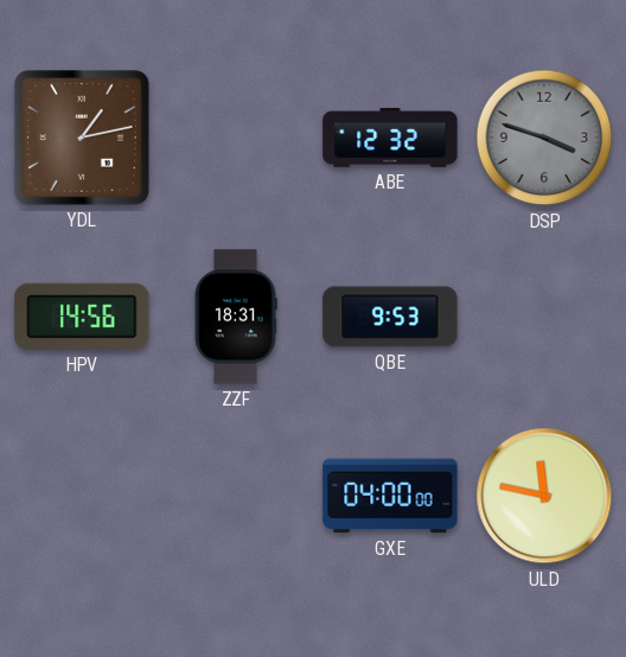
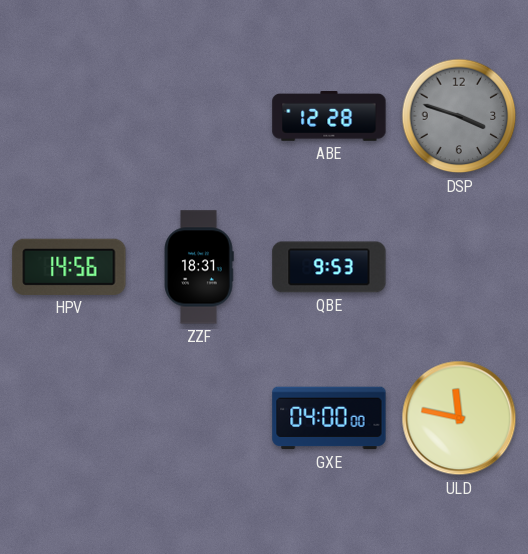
YDL: 1:13 -> none
ABE: 12:32 -> 12:28
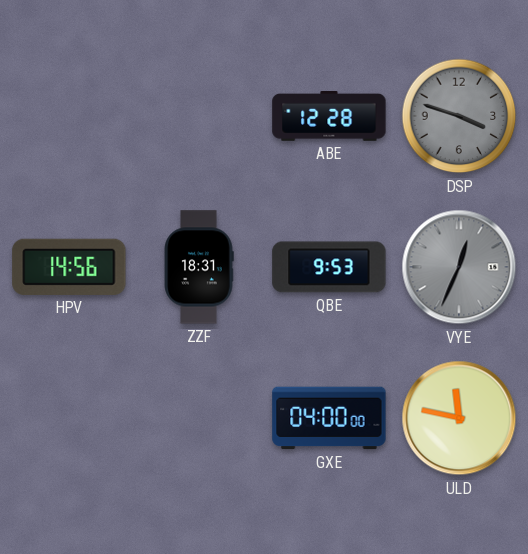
VYE: none -> 12:34
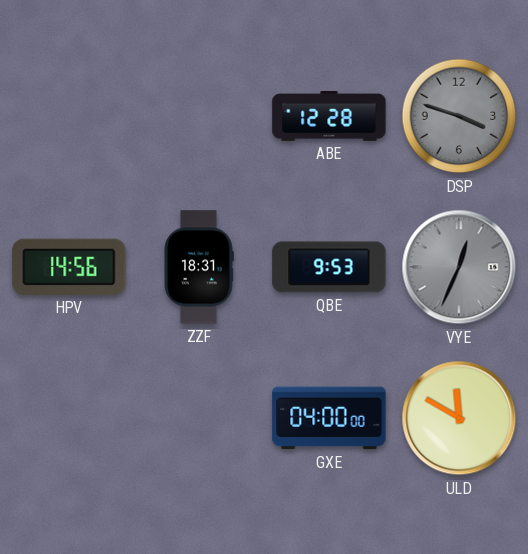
ULD: 11:47 -> 11:50
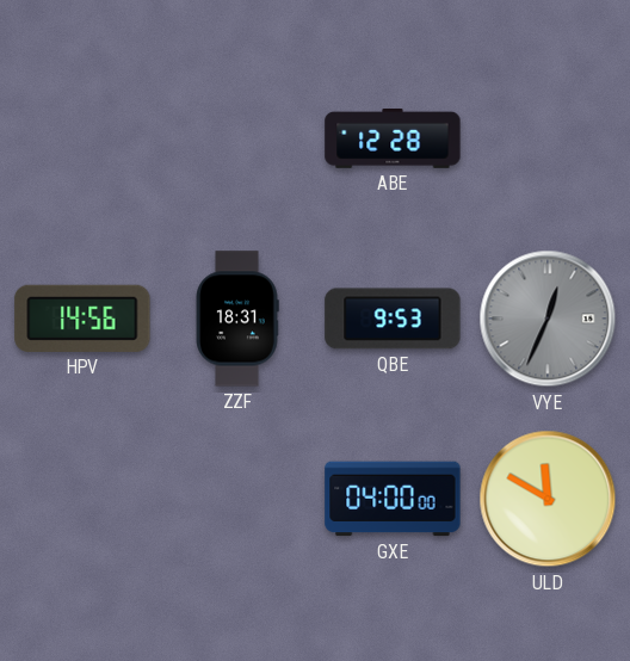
DSP: 3:48 -> none
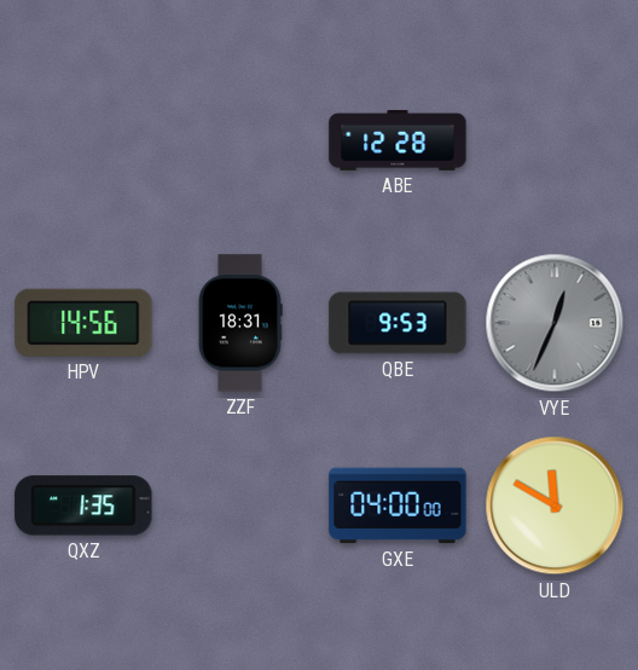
QXZ: none -> 1:35
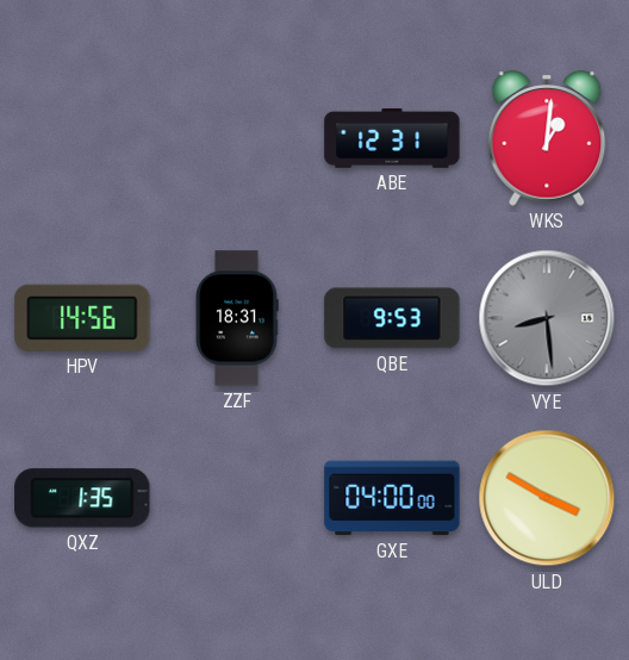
ABE: 12:28 -> 12:31
WKS: none -> 1:01
VYE: 12:34 -> 8:29
ULD: 11:50 -> 3:50
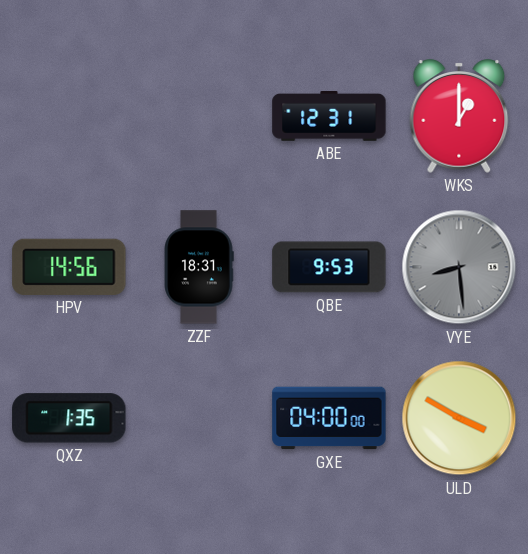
WKS: 1:01 -> 1:00
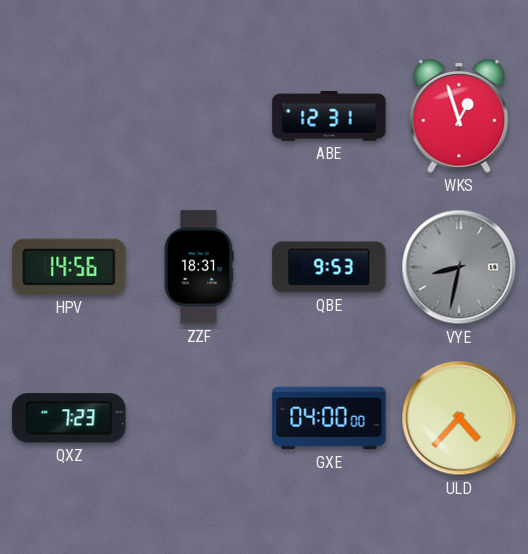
WKS: 1:00 -> 12:57
VYE: 8:29 -> 8:32
QXZ: 1:35 -> 7:23
ULD: 3:50 -> 4:37
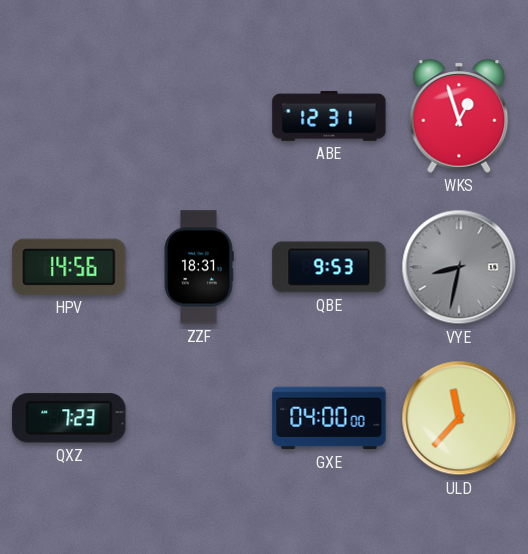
ULD: 4:37 -> 11:37
